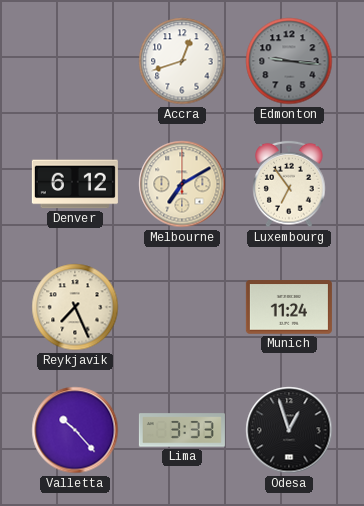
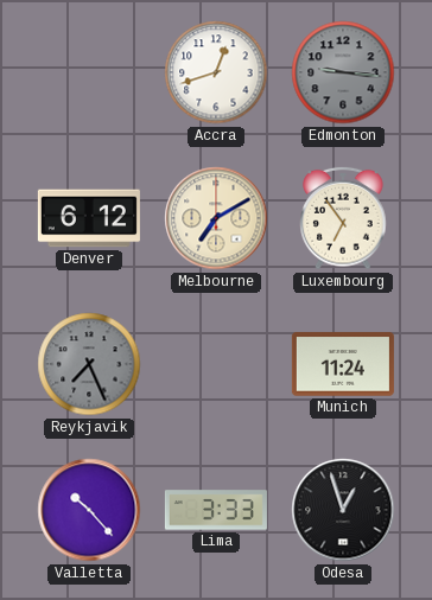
Reykjavik dial: cream -> grey
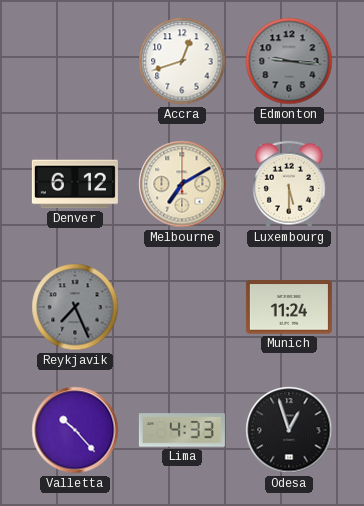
Luxembourg: 6:54 -> 5:30
Lima: 3:33 -> 4:33
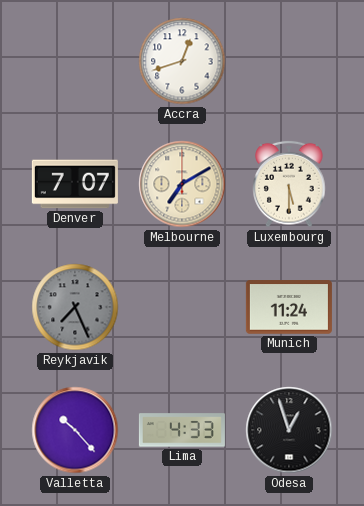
Edmonton: 9:16 -> none
Denver: 6:12 -> 7:07
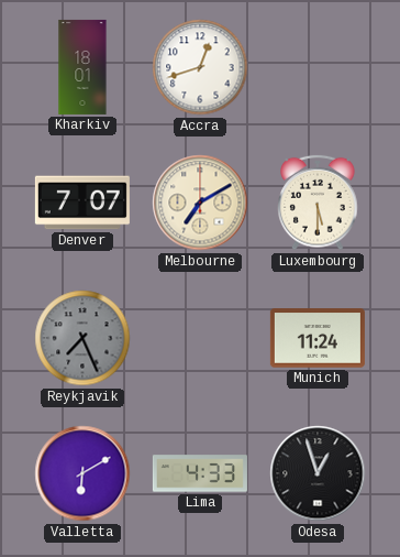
Kharkiv: none -> 18:01
Valletta: 10:23 -> 6:10
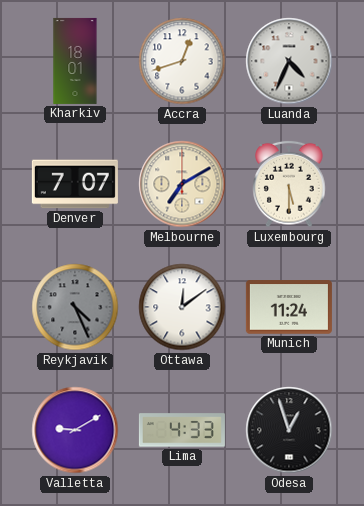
Luanda: none -> 4:34
Reykjavik: 7:26 -> 4:26
Ottawa: none -> 12:09
Valletta: 6:10 -> 9:10
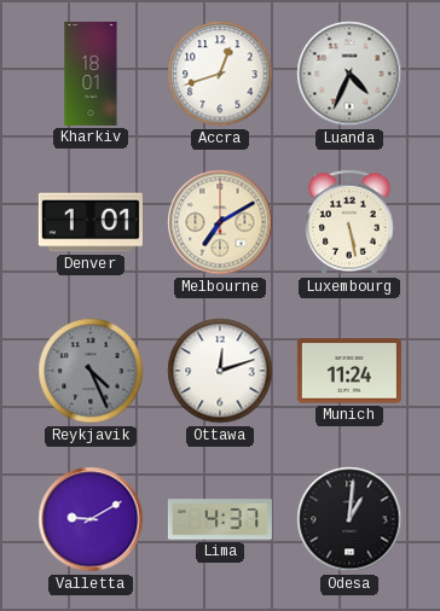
Denver: 7:07 -> 1:01
Luxembourg: 5:30 -> 5:28
Ottawa: 12:09 -> 12:12
Lima: 4:33 -> 4:37
Odesa: 12:57 -> 1:01
